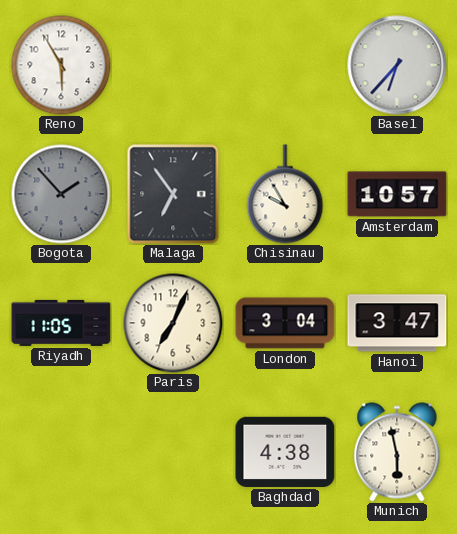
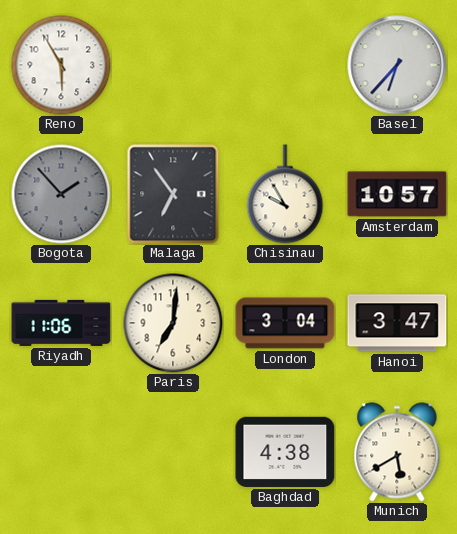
Riyadh: 11:05 -> 11:06
Paris: 7:04 -> 7:01
Munich: 5:58 -> 5:40
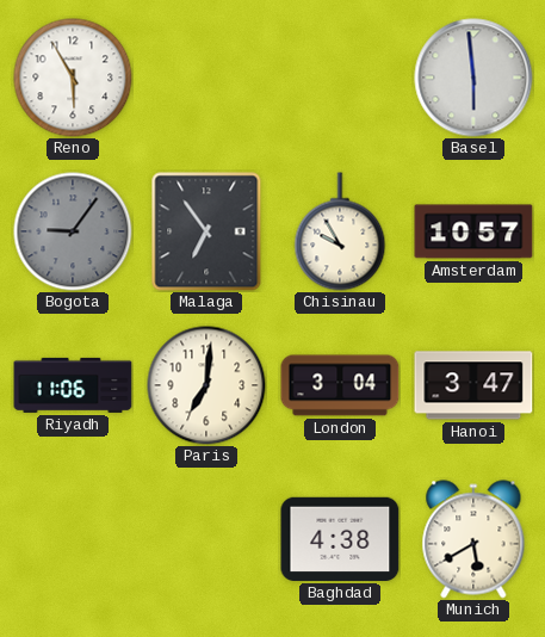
Basel: 6:37 -> 5:59
Bogota: 1:53 -> 9:06
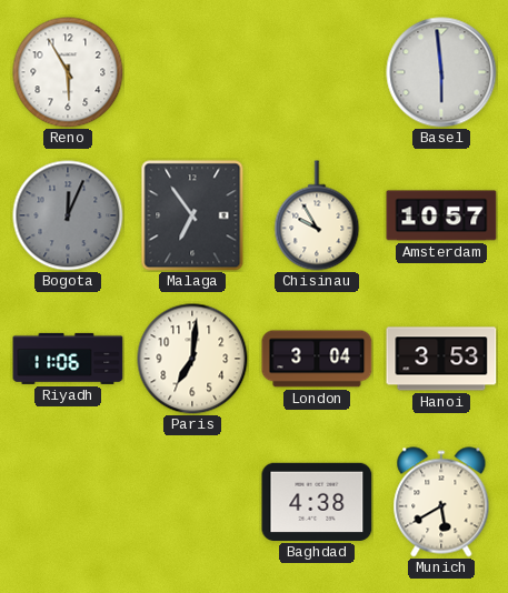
Bogota: 9:06 -> 12:04
Hanoi: 3:47 -> 3:53
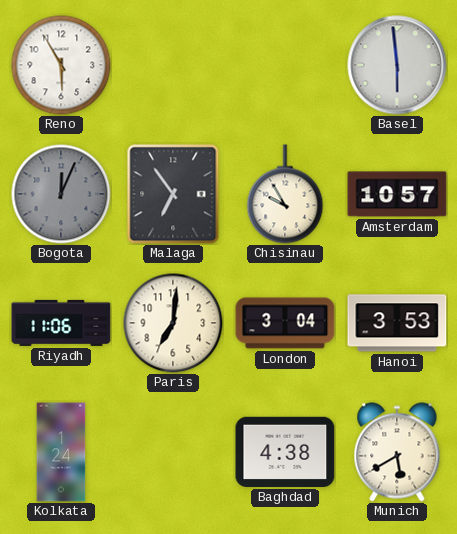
Kolkata: none -> 1:24
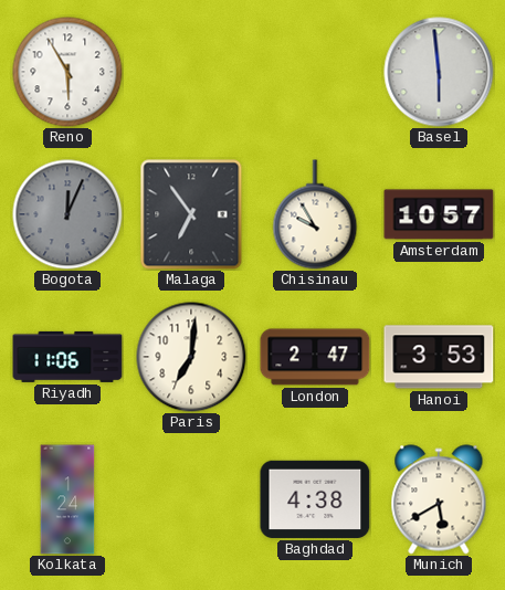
London: 3:04 -> 2:47
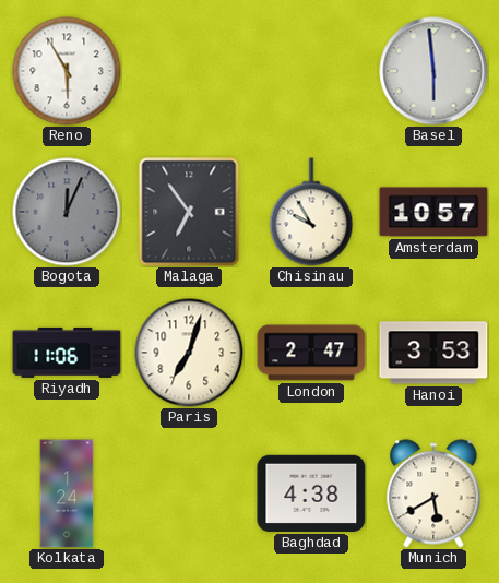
Paris: 7:01 -> 7:03
